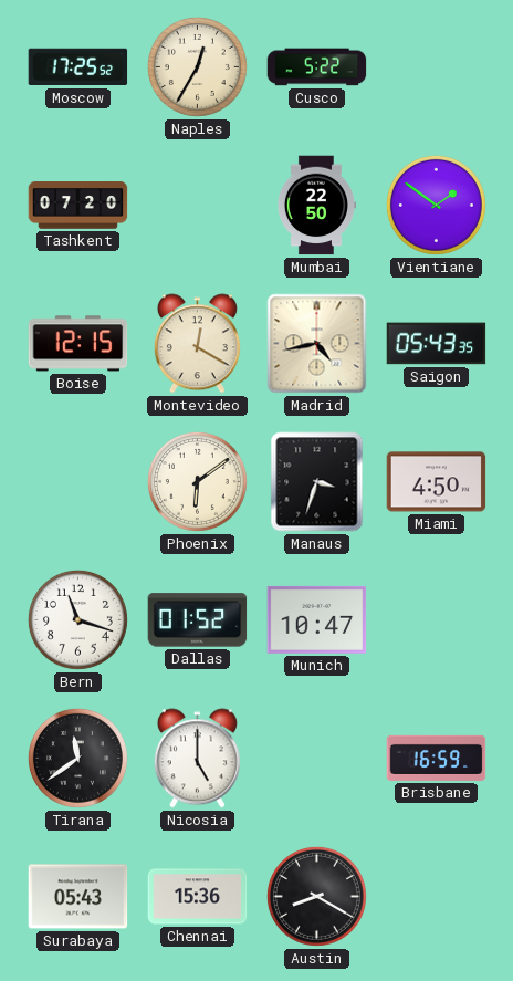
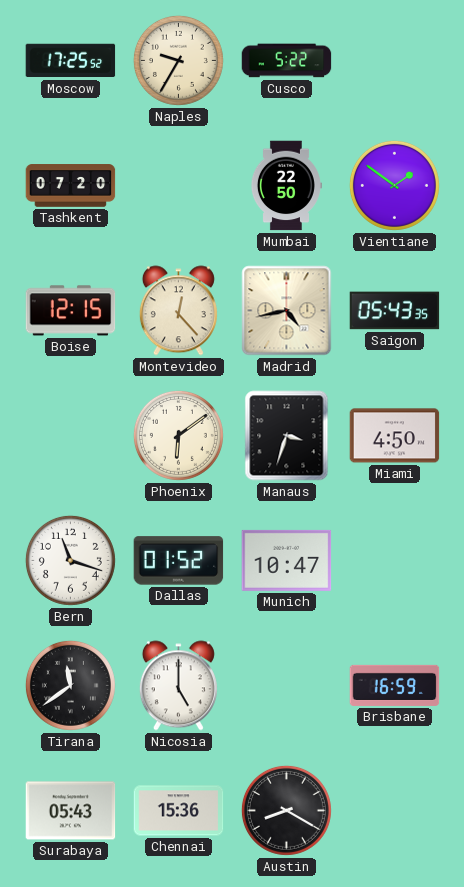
Naples: 12:35 -> 9:35
Montevideo: 12:20 -> 12:23
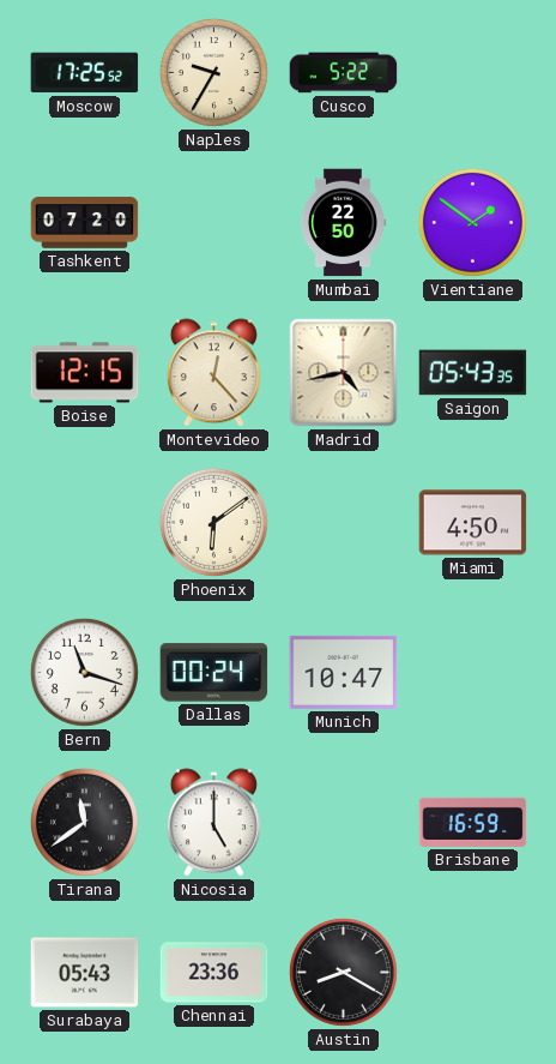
Manaus: 3:33 -> none
Dallas: 01:52 -> 00:24
Chennai: 15:36 -> 23:36
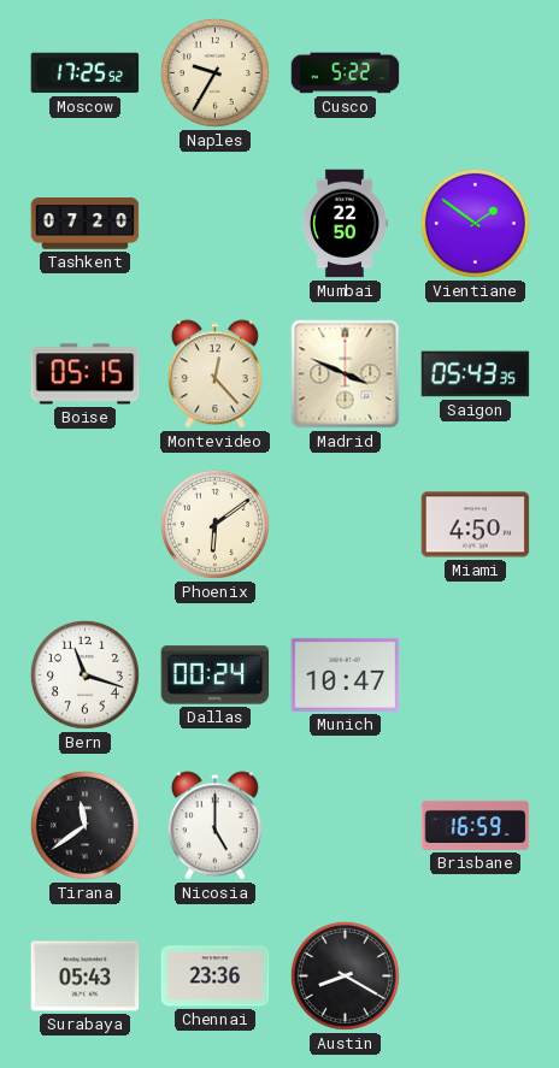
Boise: 12:15 -> 05:15
Madrid: 4:43 -> 3:49
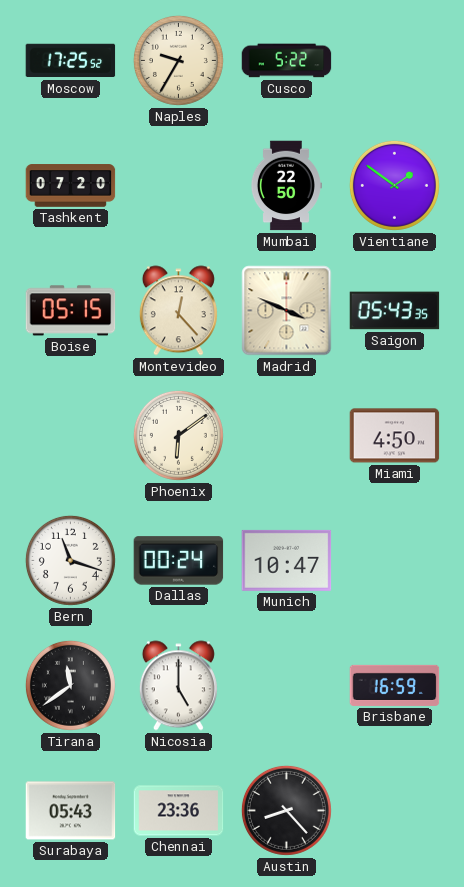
Austin: 8:20 -> 8:23
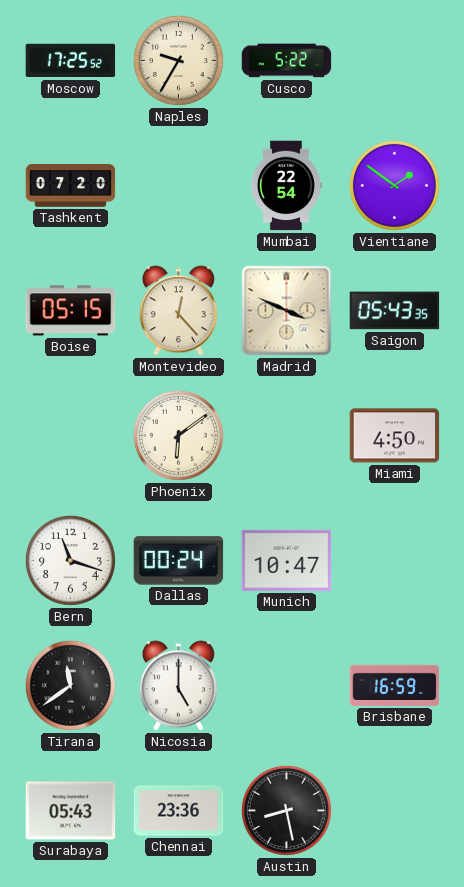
Mumbai: 22:50 -> 22:54
Austin: 8:23 -> 8:28
